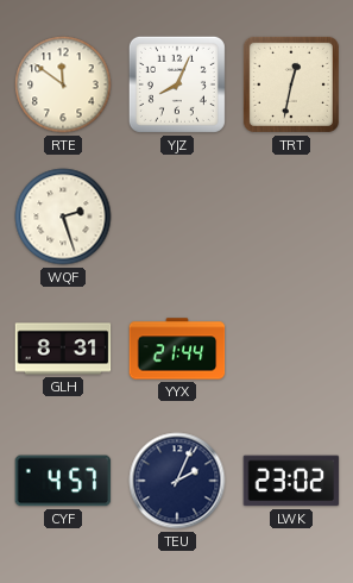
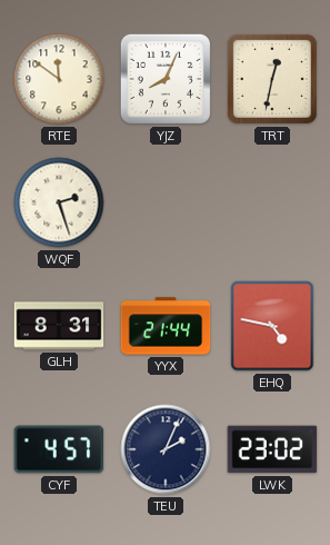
EHQ: none -> 4:47
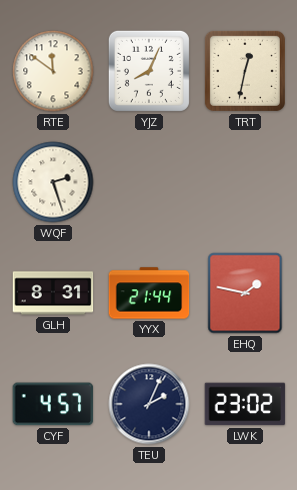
EHQ: 4:47 -> 1:47
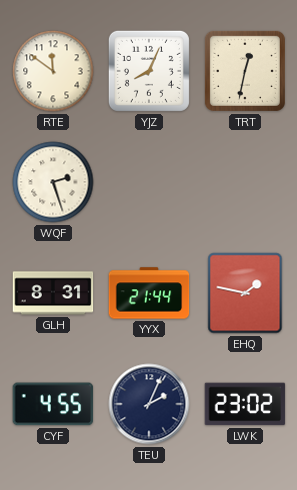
CYF: 4:57 -> 4:55
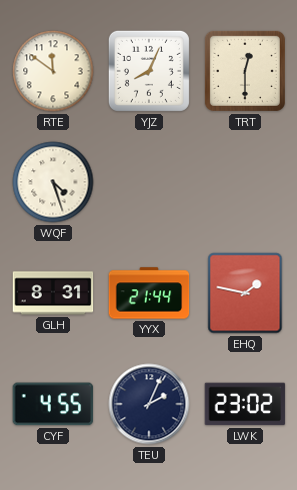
TRT: 12:32 -> 12:30
WQF: 2:27 -> 4:27
